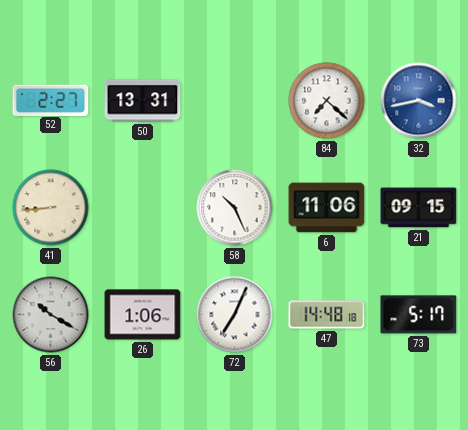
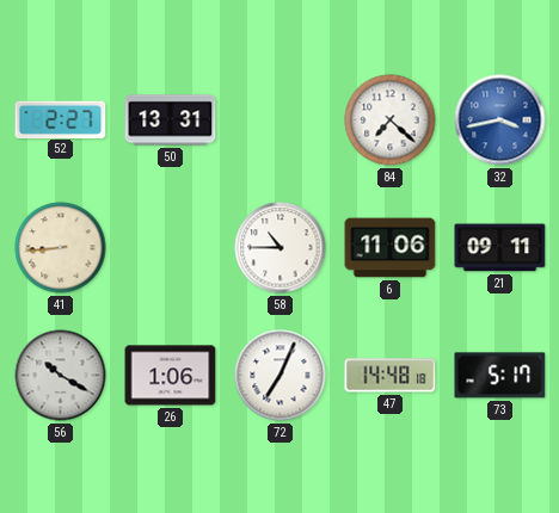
58: 10:26 -> 10:45
21: 09:15 -> 09:11
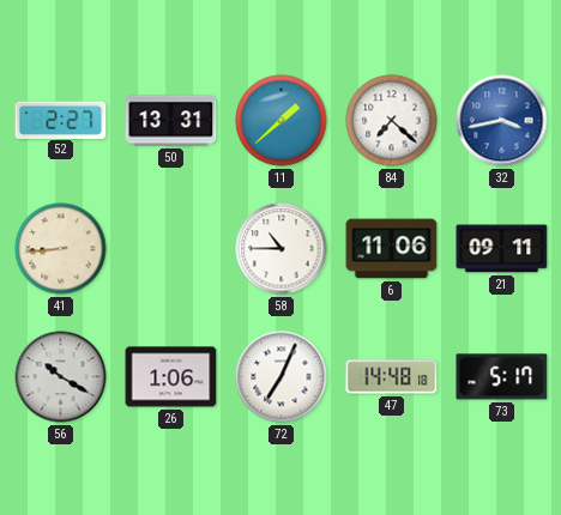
11: none -> 1:38
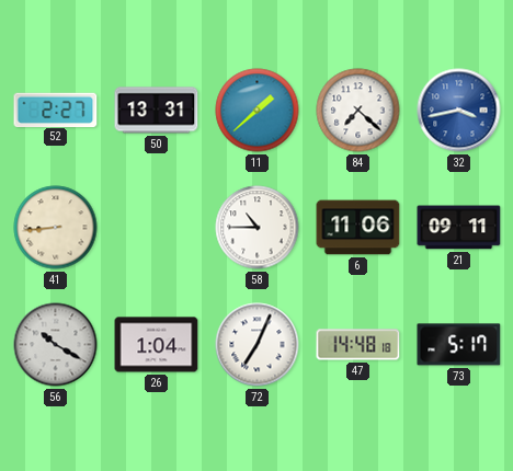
26: 1:06 -> 1:04
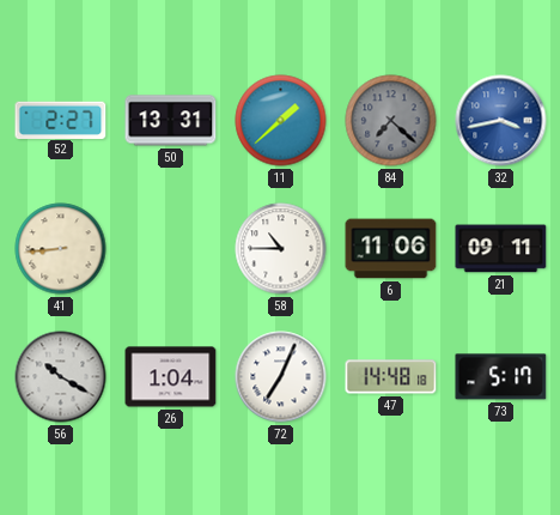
84 dial: white -> grey
